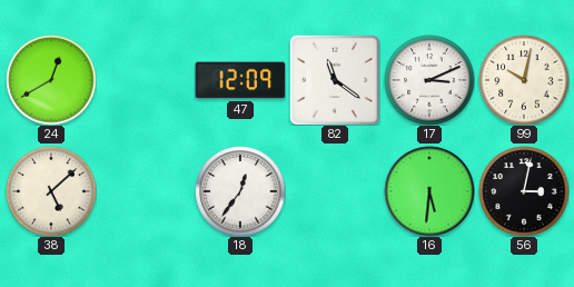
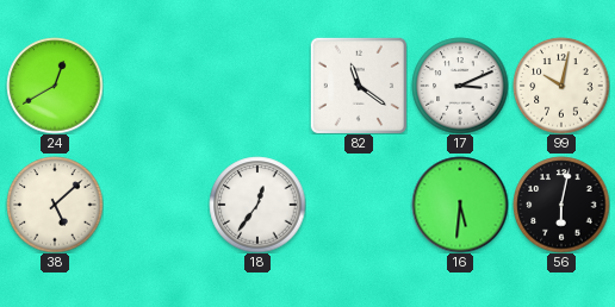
47: 12:09 -> none
56: 3:02 -> 6:02
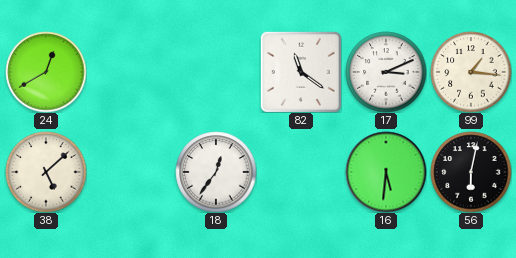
99: 10:02 -> 1:16
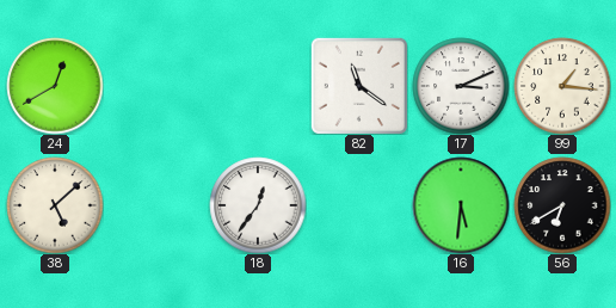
56: 6:02 -> 6:40
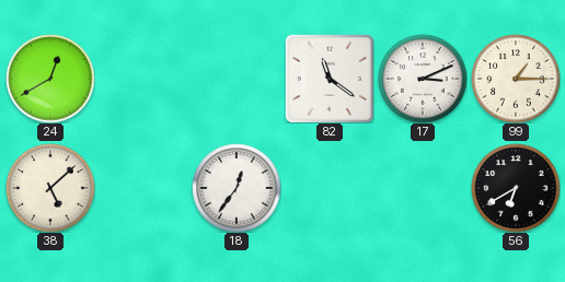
99: 1:16 -> 1:15
16: 5:31 -> none
